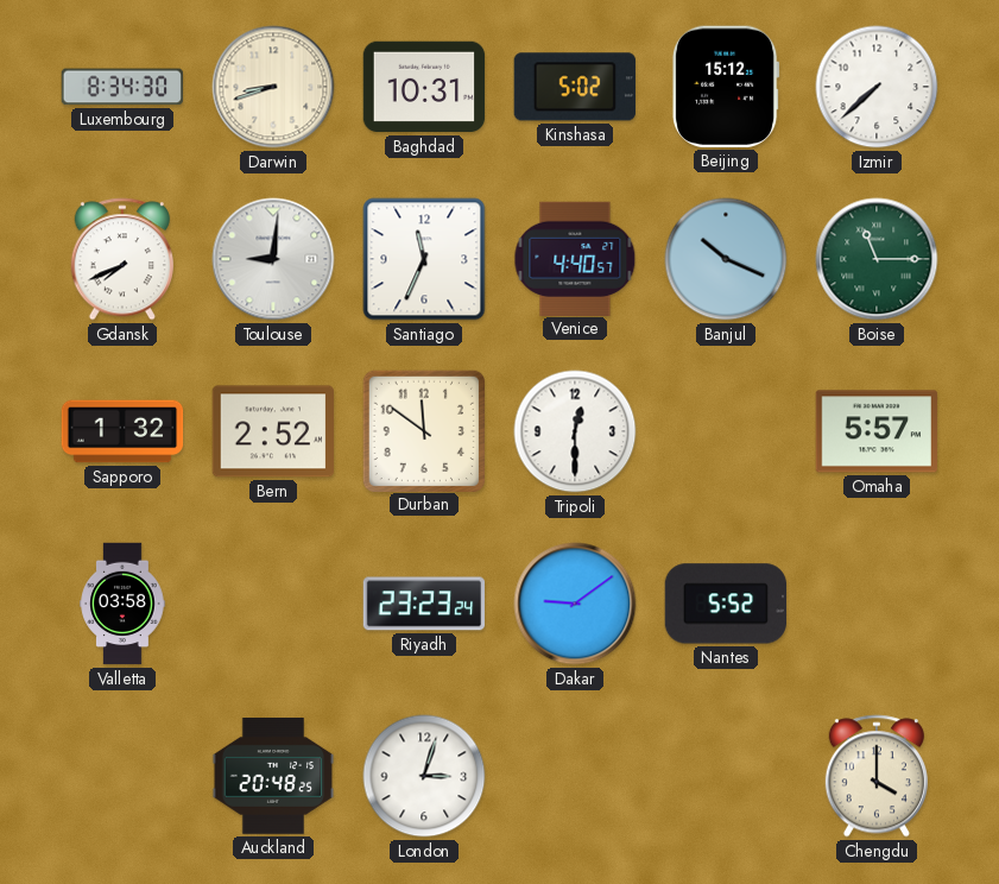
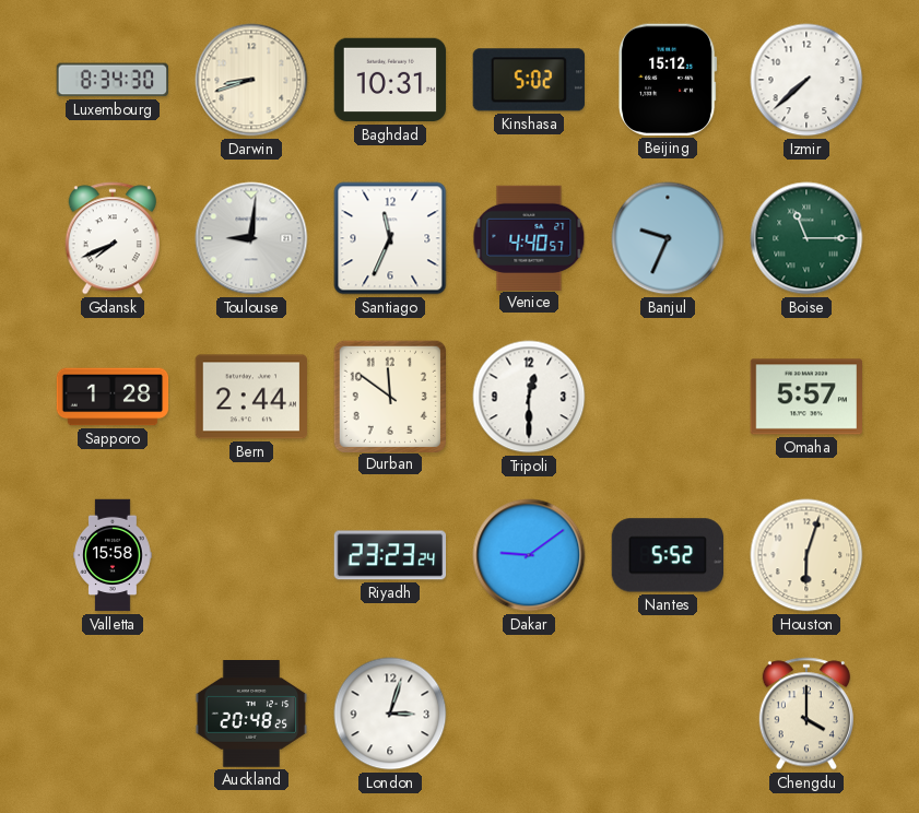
Banjul: 10:19 -> 9:34
Sapporo: 1:32 -> 1:28
Bern: 2:52 -> 2:44
Valletta: 03:58 -> 15:58
Houston: none -> 6:03
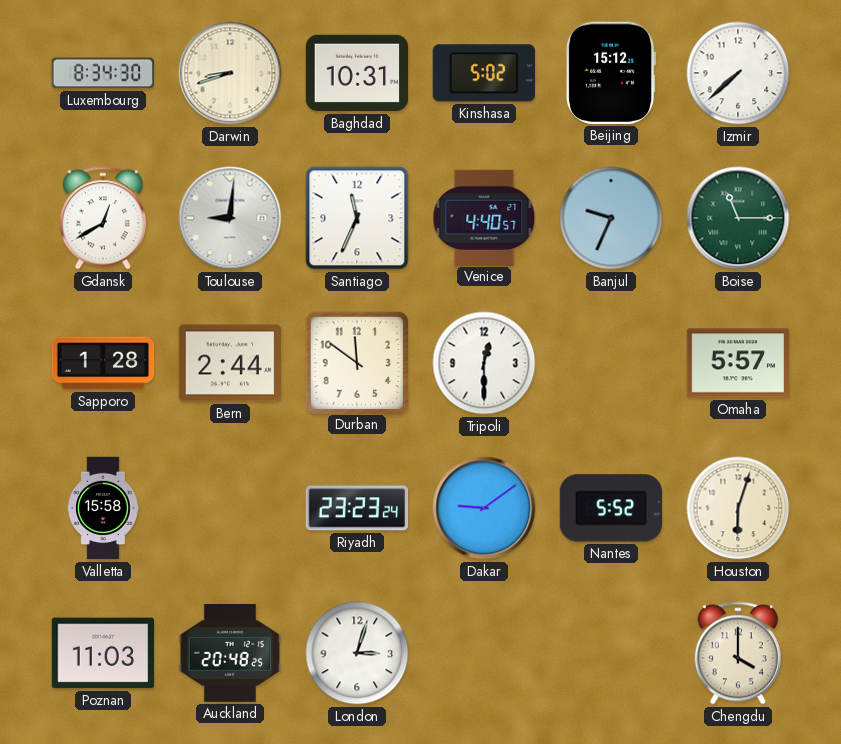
Gdansk: 7:41 -> 12:40
Poznan: none -> 11:03
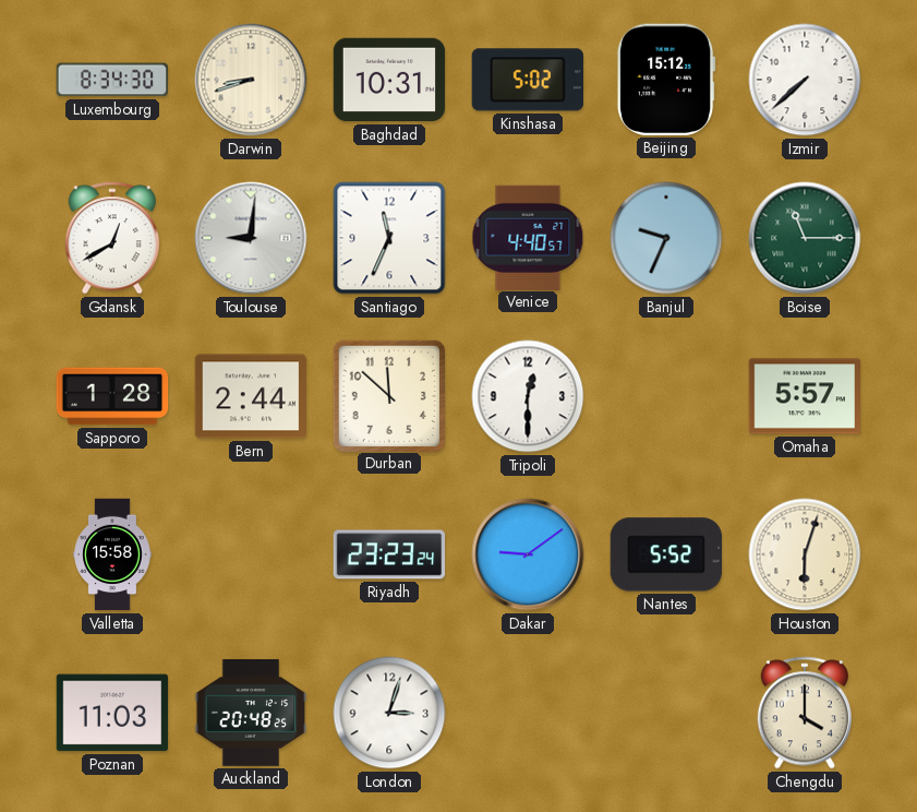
Durban: 11:51 -> 11:52
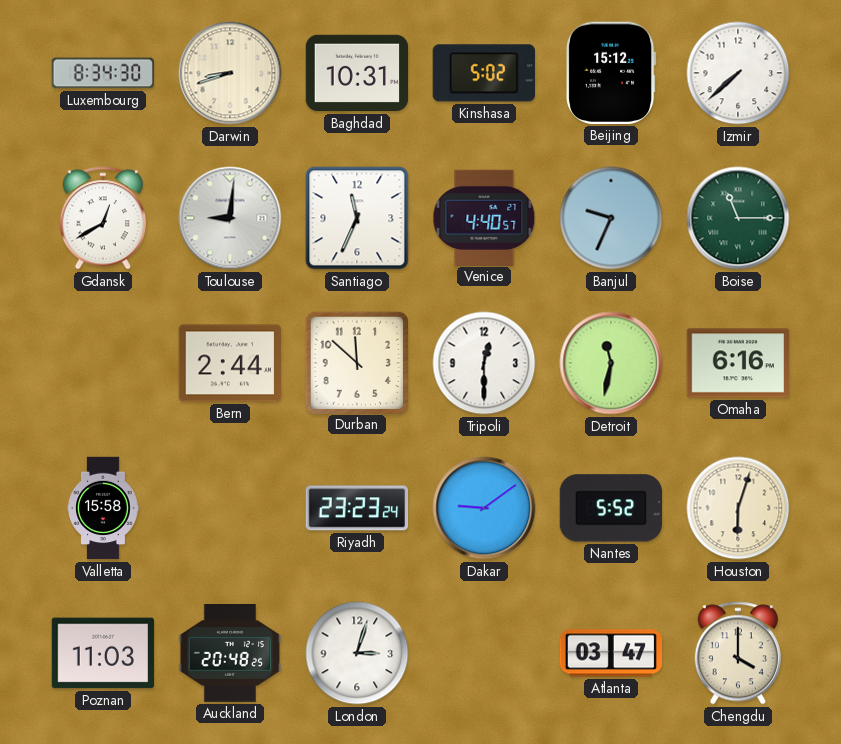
Sapporo: 1:28 -> none
Detroit: none -> 11:32
Omaha: 5:57 -> 6:16
Atlanta: none -> 03:47
